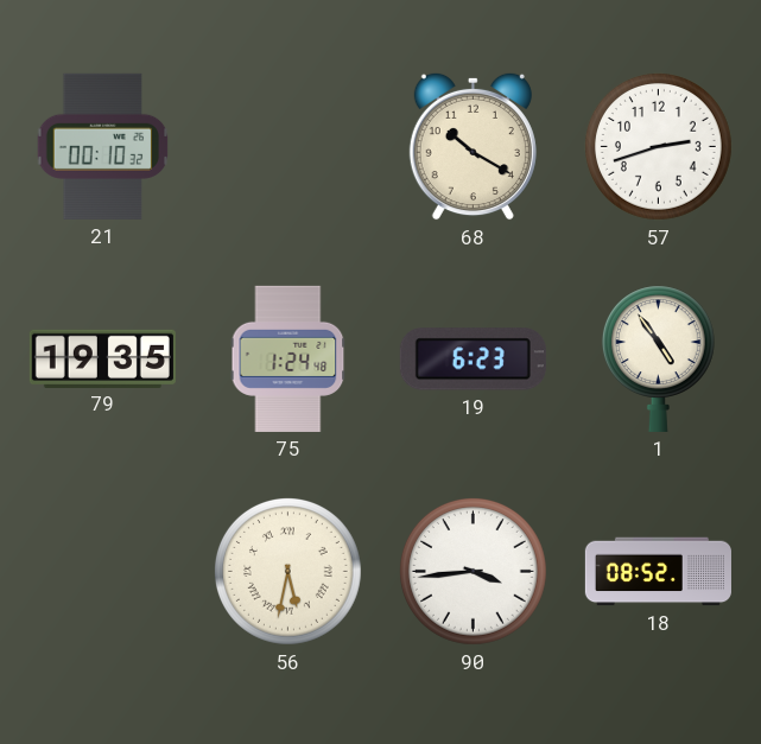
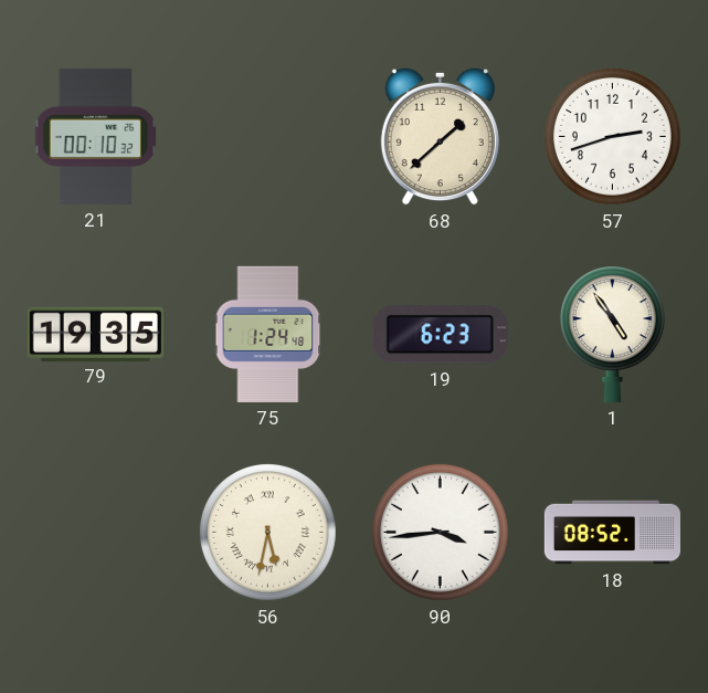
68: 10:20 -> 1:38
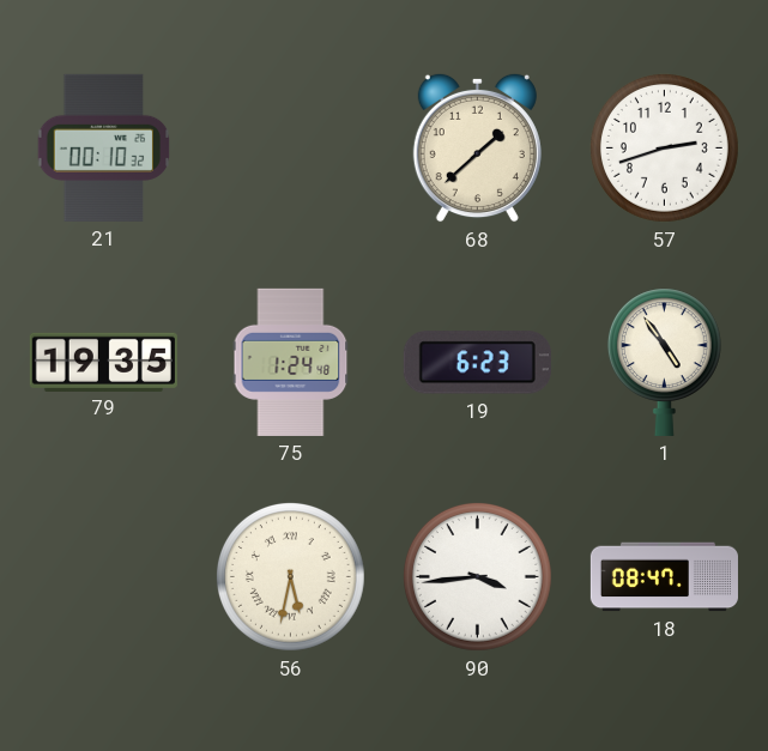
18: 08:52 -> 08:47
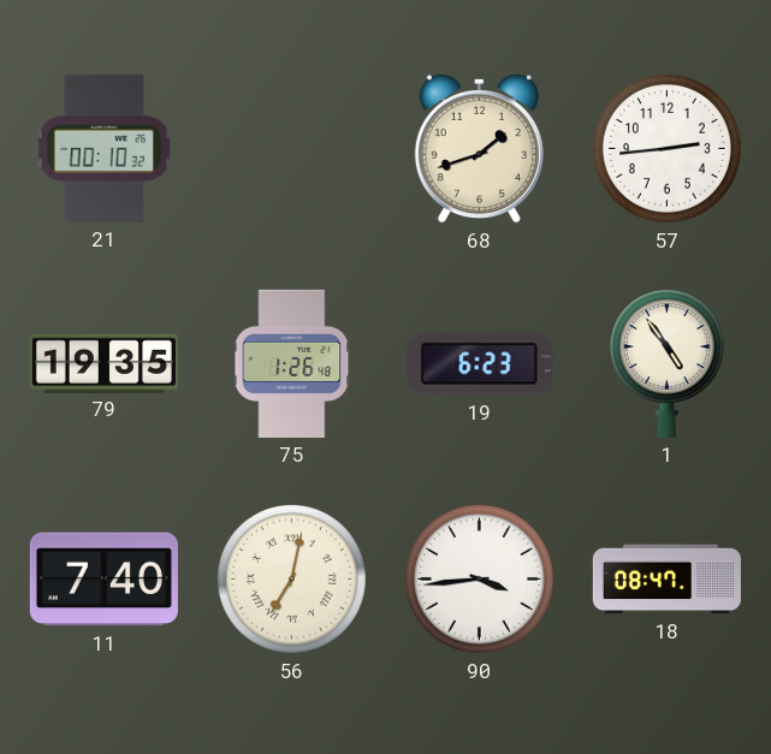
68: 1:38 -> 1:42
57: 2:42 -> 2:44
75: 1:24 -> 1:26
11: none -> 7:40
56: 5:32 -> 7:02
